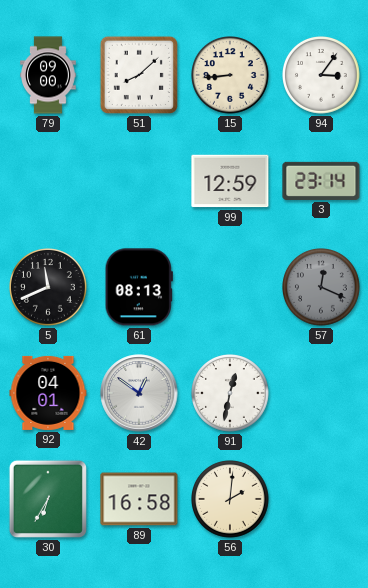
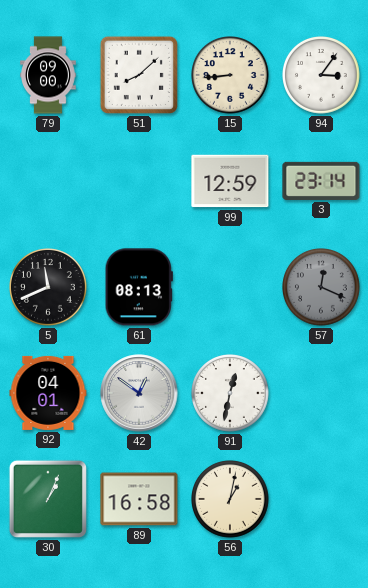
30: 6:35 -> 1:04
56: 2:01 -> 1:02
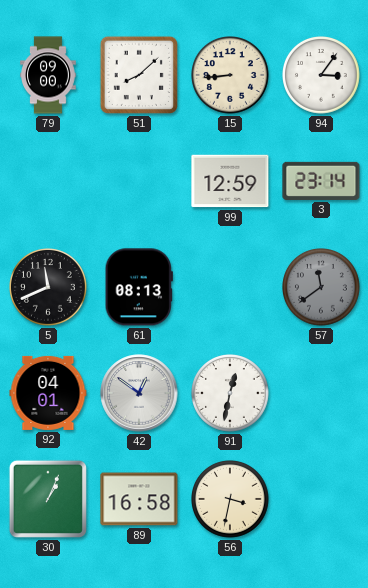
57: 12:19 -> 11:39
56: 1:02 -> 3:32
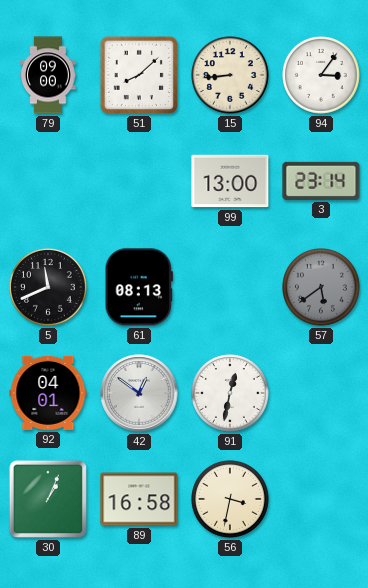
99: 12:59 -> 13:00
57: 11:39 -> 5:39
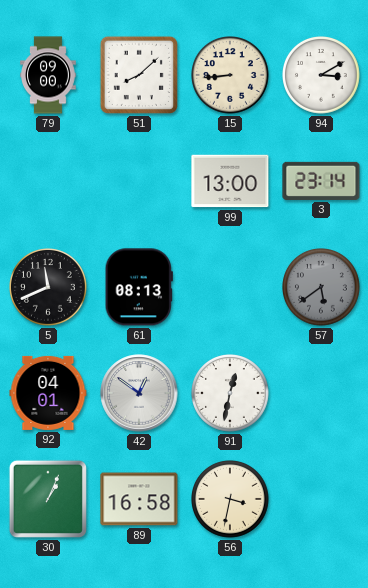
94: 3:06 -> 3:10
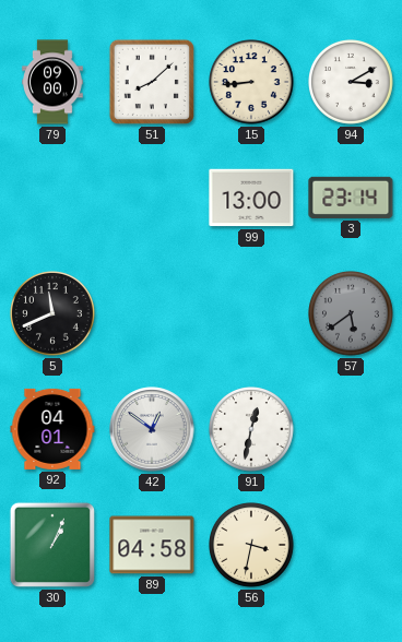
61: 08:13 -> none
89: 16:58 -> 04:58
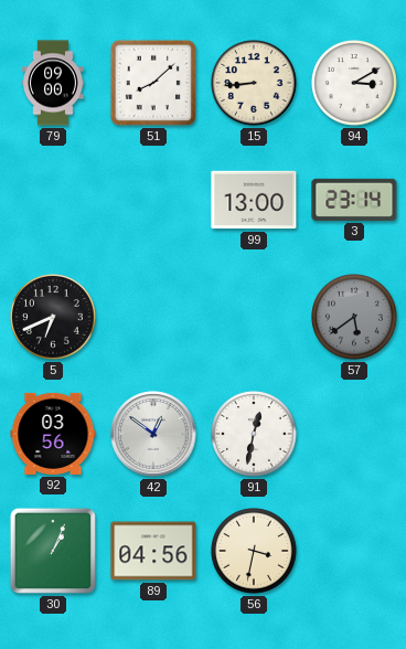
5: 11:41 -> 6:41
92: 04:01 -> 03:56
89: 04:58 -> 04:56
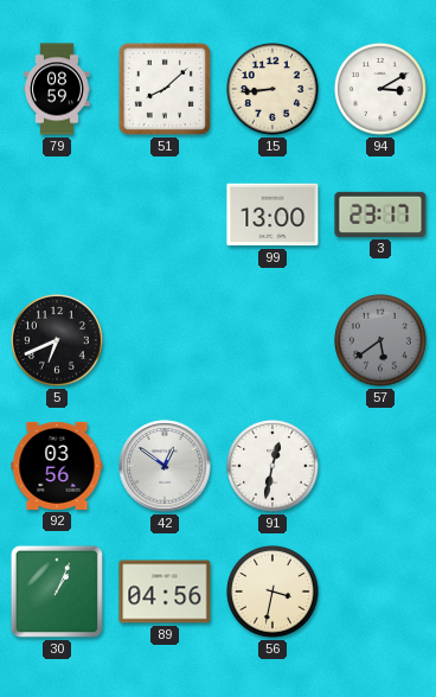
79: 09:00 -> 08:59
3: 23:14 -> 23:17
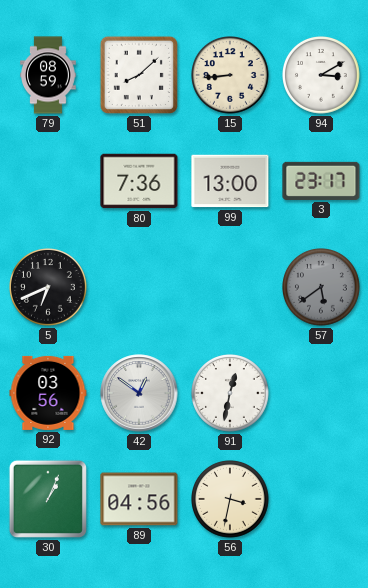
80: none -> 7:36
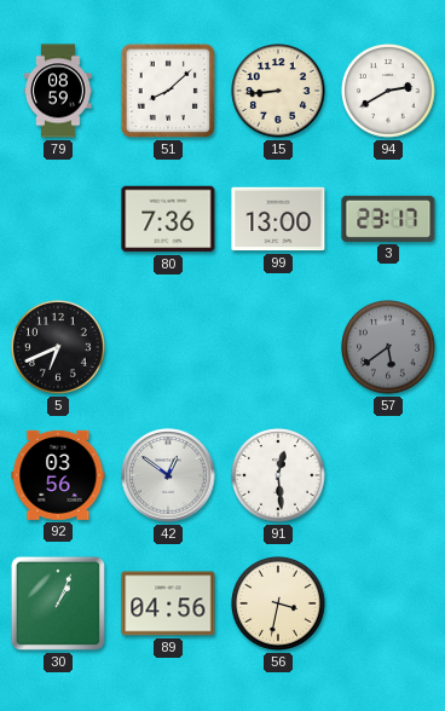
94: 3:10 -> 2:40
91: 12:32 -> 12:29
